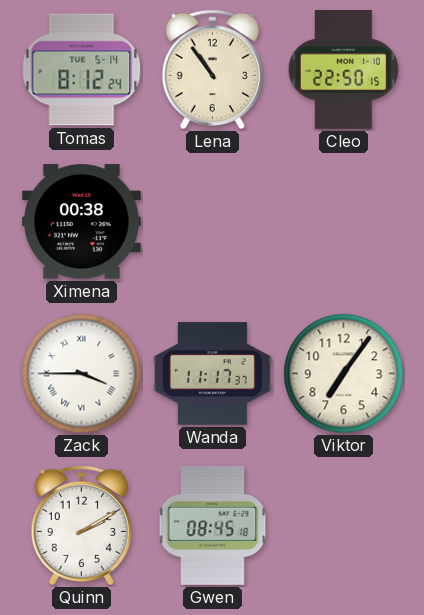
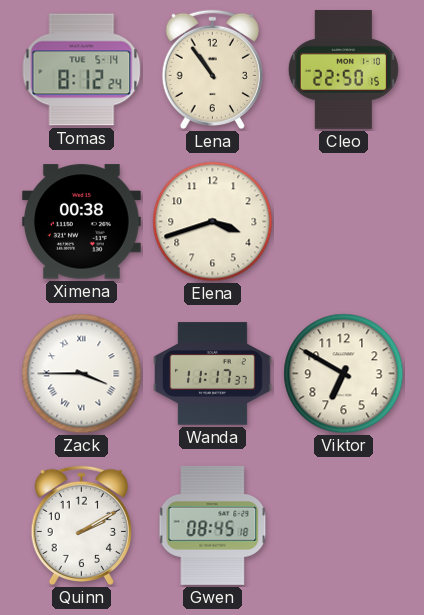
Elena: none -> 3:42
Viktor: 7:06 -> 6:50
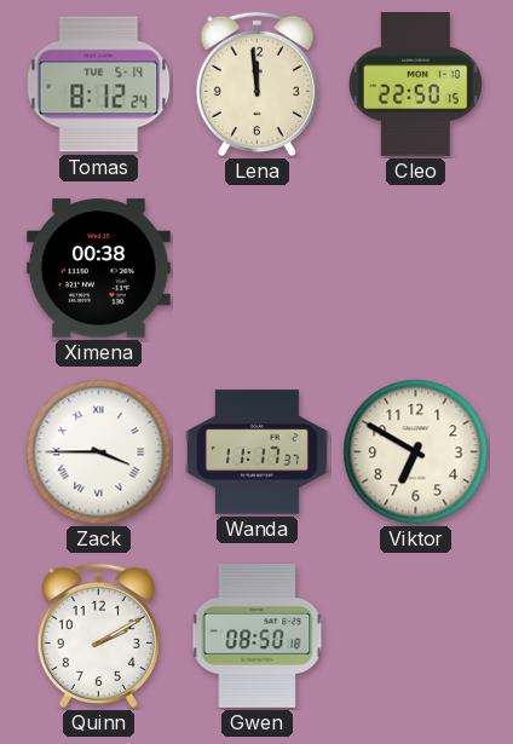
Lena: 10:54 -> 11:59
Elena: 3:42 -> none
Gwen: 08:45 -> 08:50
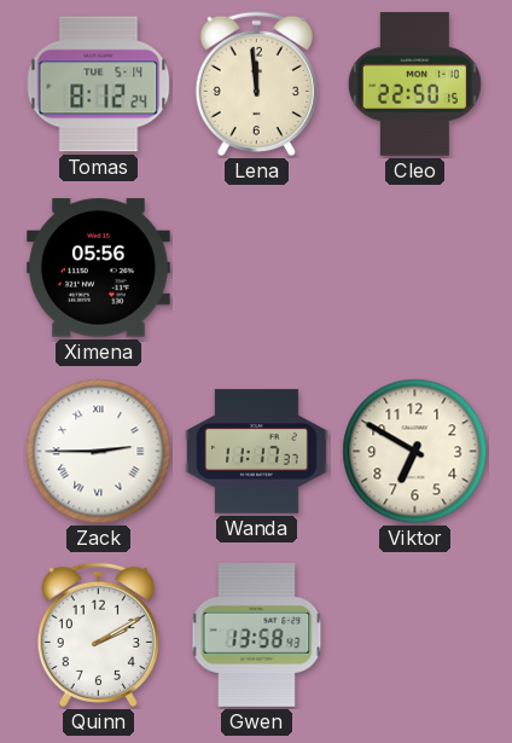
Ximena: 00:38 -> 05:56
Zack: 3:45 -> 2:45
Gwen: 08:50 -> 13:58
